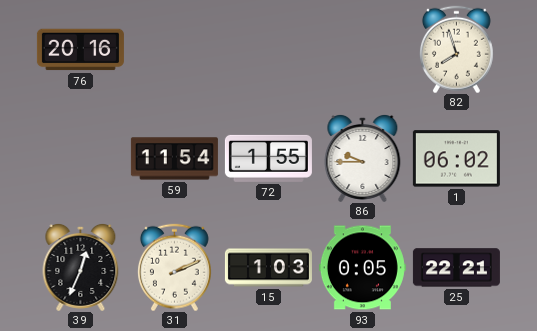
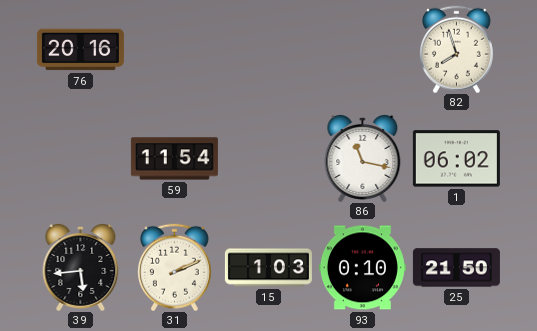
72: 1:55 -> none
86: 9:45 -> 11:17
39: 12:34 -> 5:44
93: 0:05 -> 0:10
25: 22:21 -> 21:50
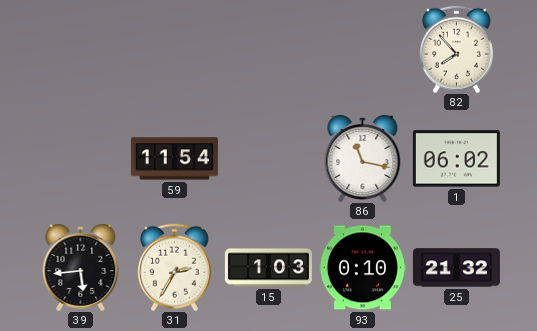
76: 20:16 -> none
82: 7:57 -> 7:53
31: 2:11 -> 2:35
25: 21:50 -> 21:32
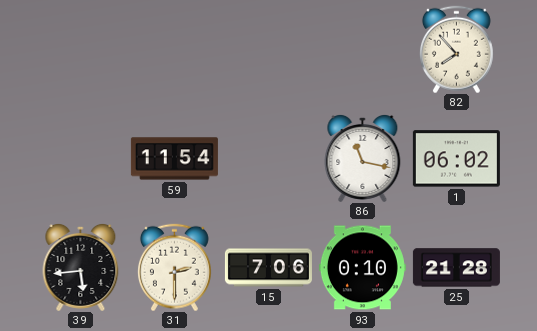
31: 2:35 -> 2:30
15: 1:03 -> 7:06
25: 21:32 -> 21:28
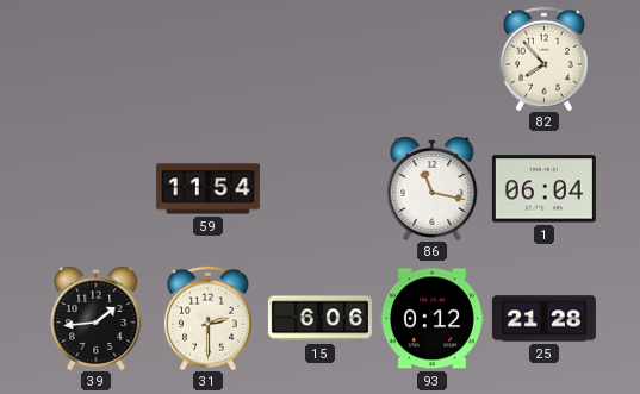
1: 06:02 -> 06:04
39: 5:44 -> 1:44
15: 7:06 -> 6:06
93: 0:10 -> 0:12
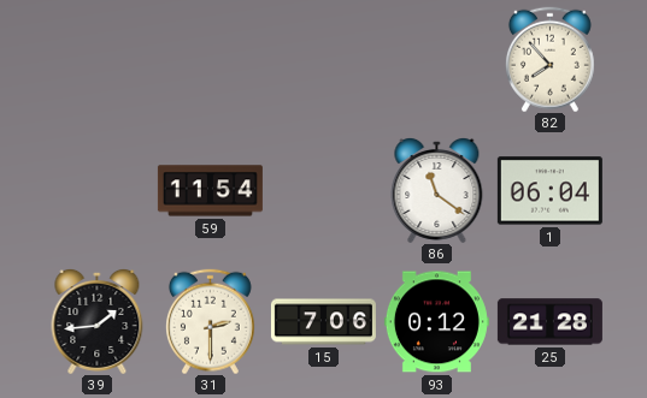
86: 11:17 -> 11:21
15: 6:06 -> 7:06
